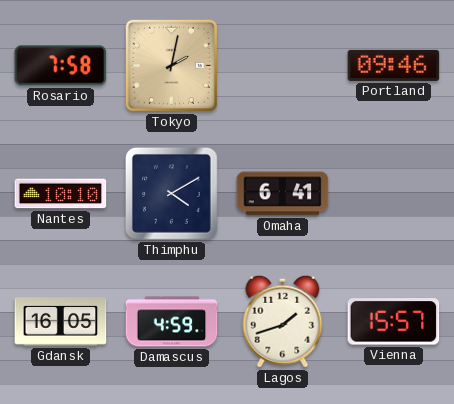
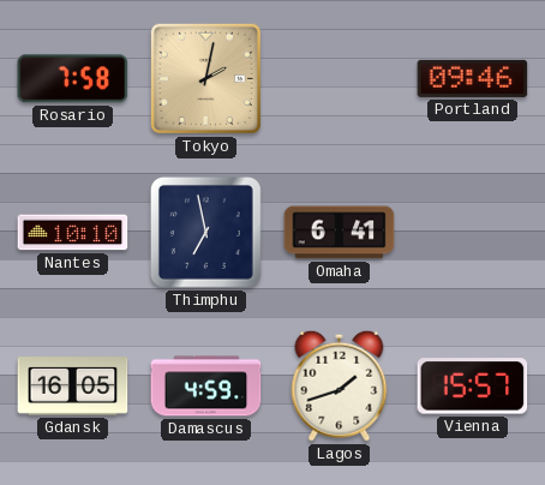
Thimphu: 4:10 -> 6:58
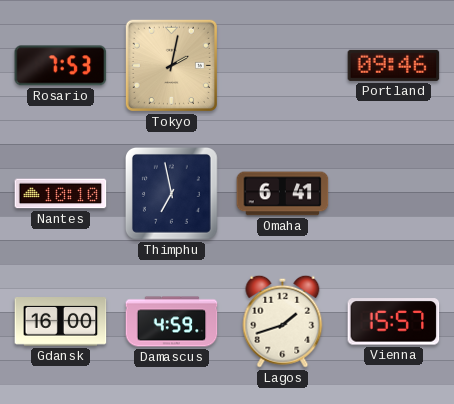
Rosario: 7:58 -> 7:53
Gdansk: 16:05 -> 16:00
